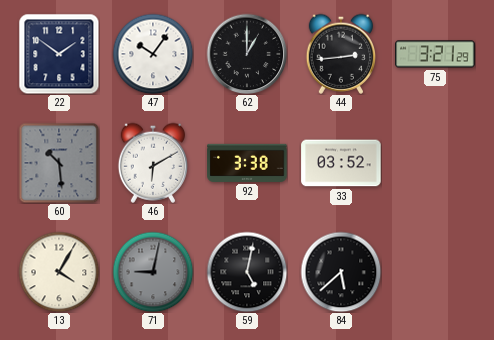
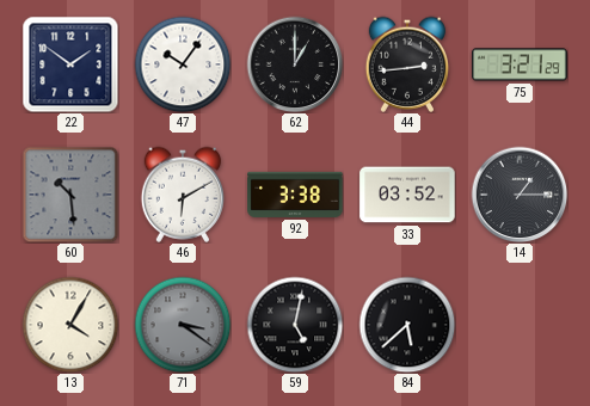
14: none -> 1:15
71: 9:02 -> 3:21
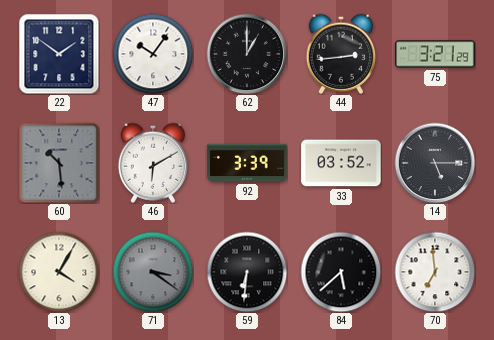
92: 3:38 -> 3:39
14: 1:15 -> 5:15
59: 5:02 -> 6:31
70: none -> 6:59
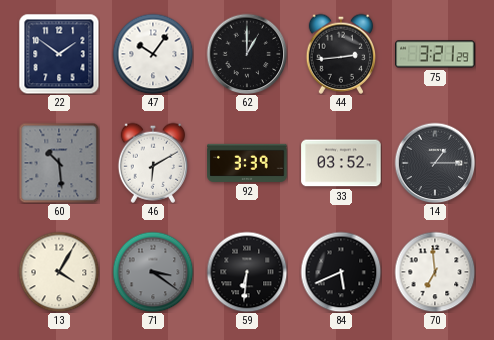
14: 5:15 -> 1:15
84: 5:38 -> 5:41
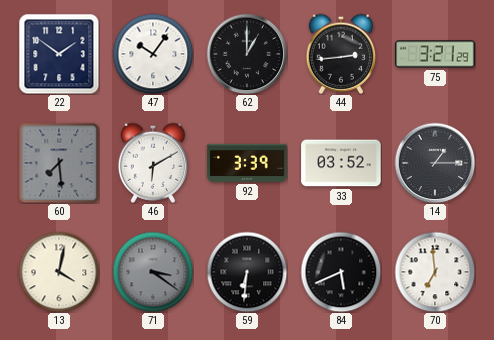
60: 10:29 -> 7:29
13: 4:05 -> 4:02
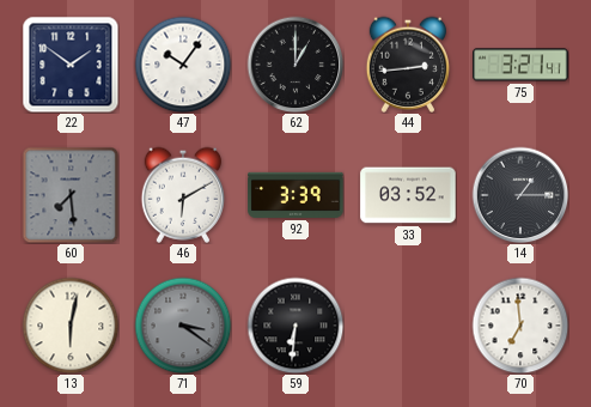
75: 3:21:29 -> 3:21:41
13: 4:02 -> 6:02
84: 5:41 -> none
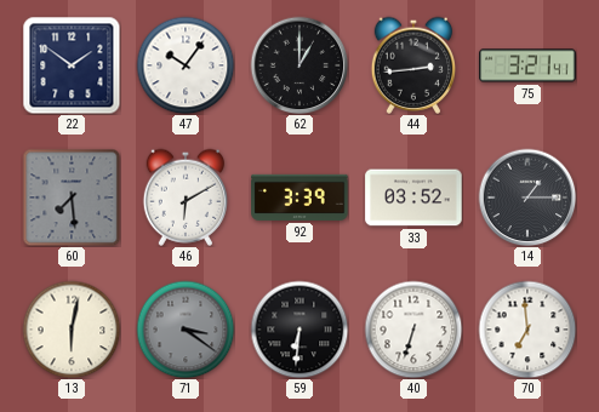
40: none -> 6:33
